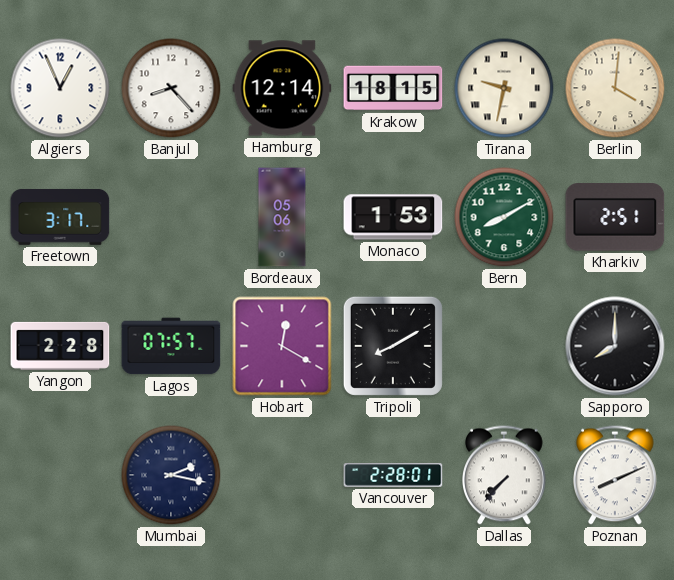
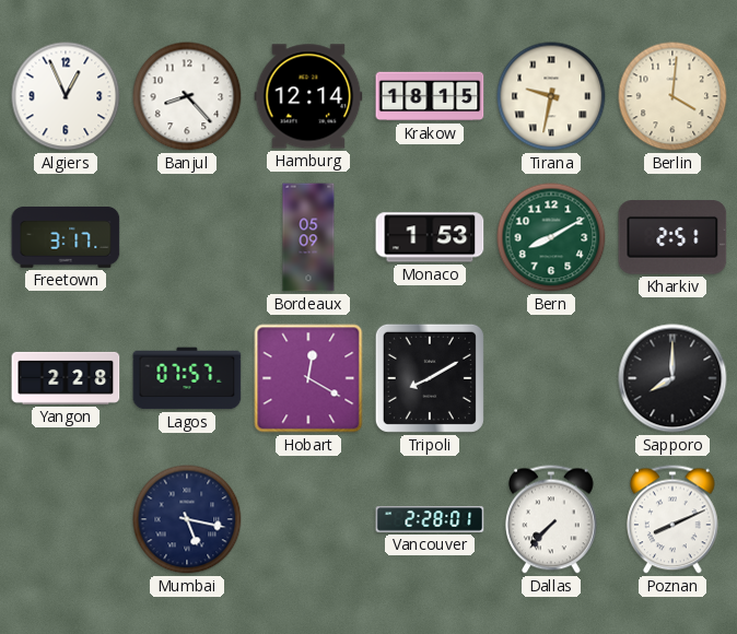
Bordeaux: 05:06 -> 05:09
Mumbai: 2:17 -> 5:17
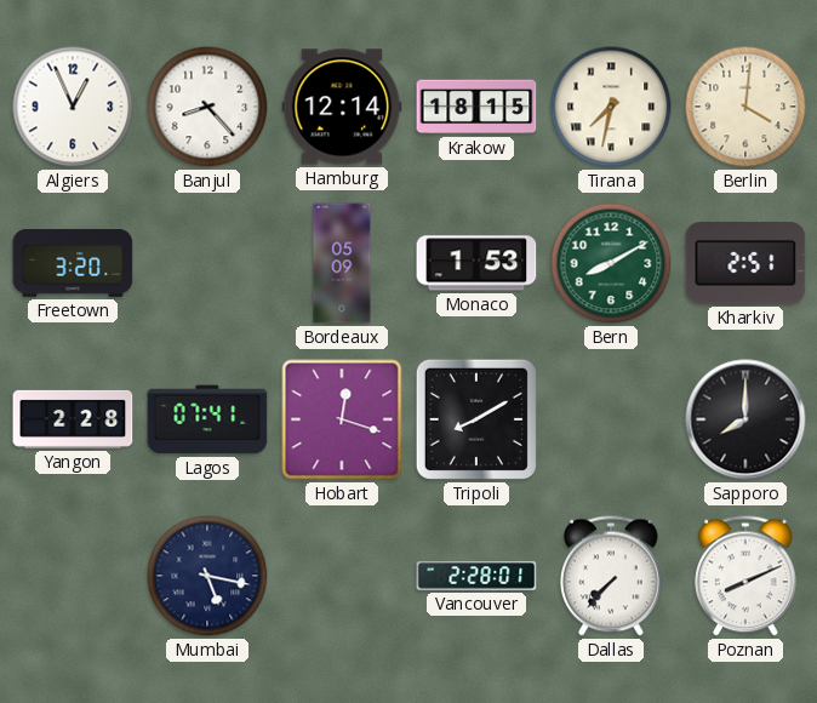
Tirana: 9:32 -> 7:32
Freetown: 3:17 -> 3:20
Lagos: 07:57 -> 07:41
Hobart: 12:20 -> 12:18
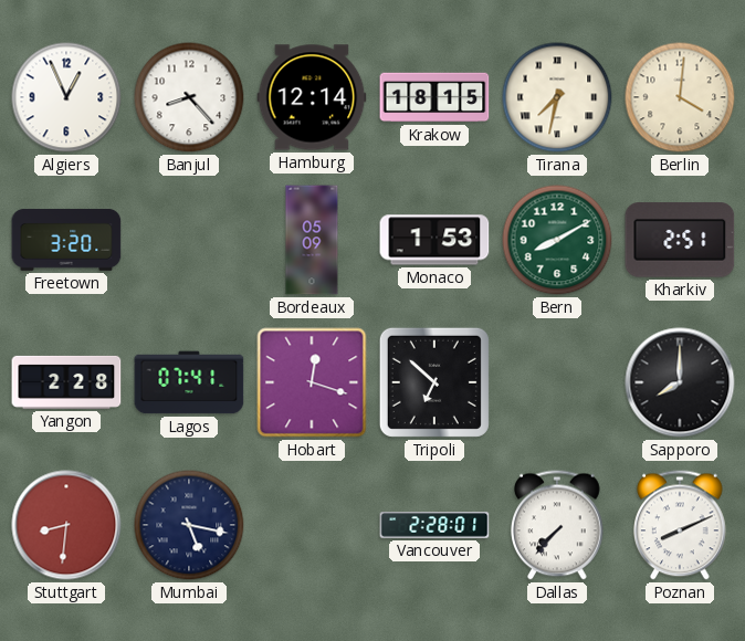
Tripoli: 8:10 -> 6:52
Stuttgart: none -> 8:31
